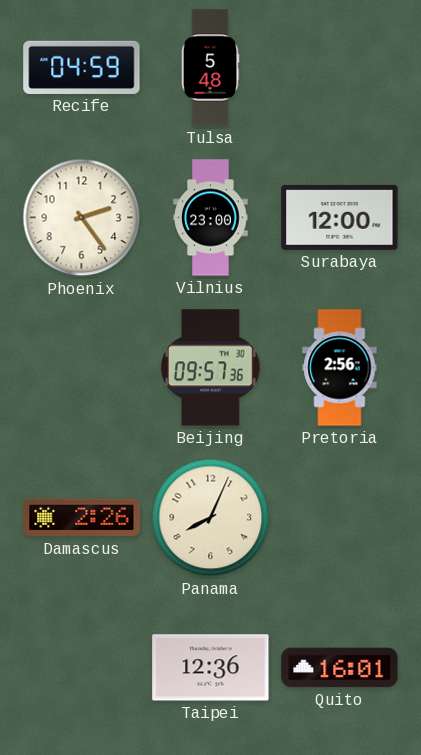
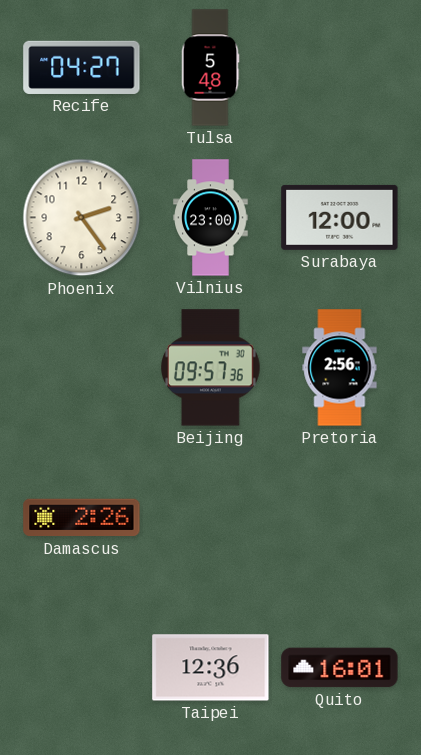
Recife: 04:59 -> 04:27
Panama: 8:04 -> none
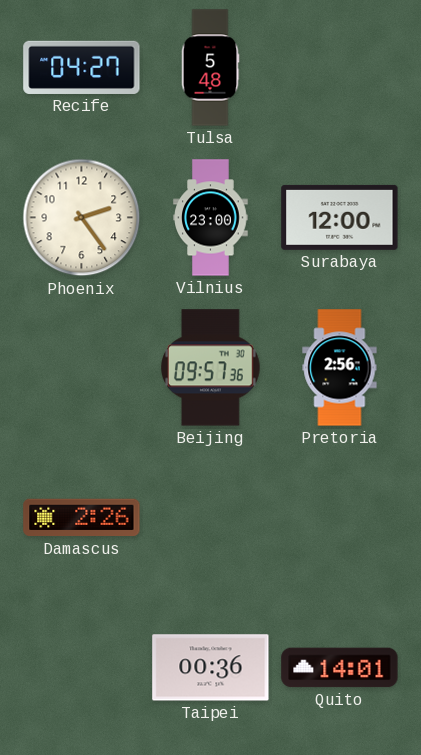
Taipei: 12:36 -> 00:36
Quito: 16:01 -> 14:01
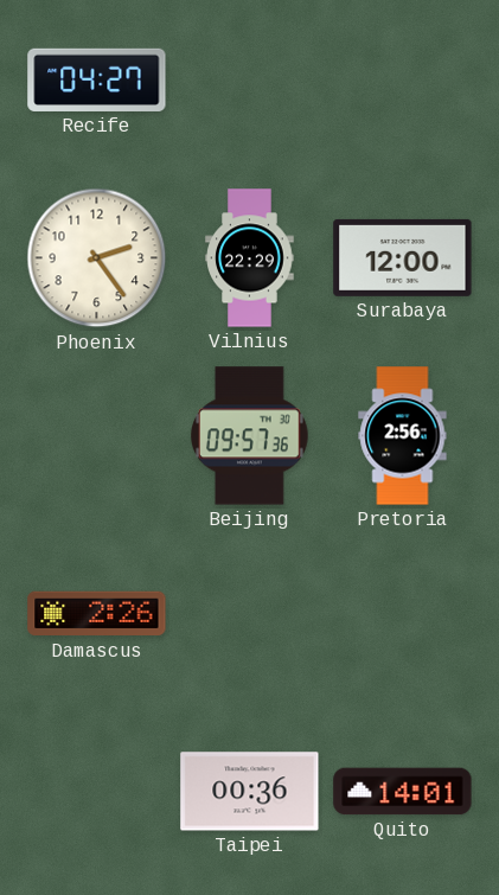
Tulsa: 5:48 -> none
Vilnius: 23:00 -> 22:29
